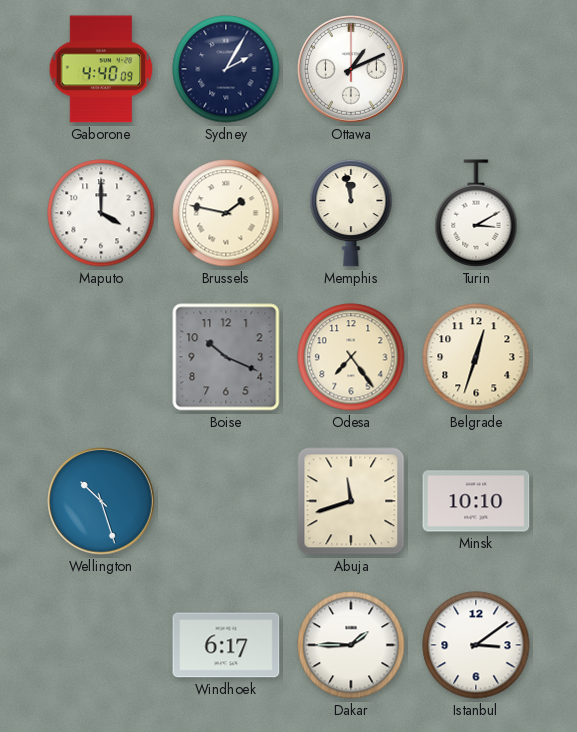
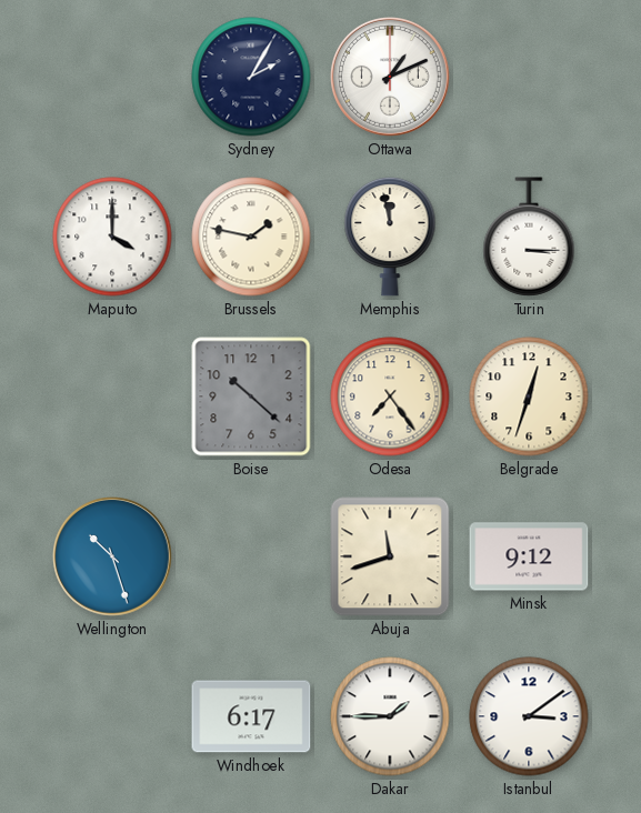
Gaborone: 4:40 -> none
Turin: 3:10 -> 3:15
Boise: 10:19 -> 10:22
Minsk: 10:10 -> 9:12
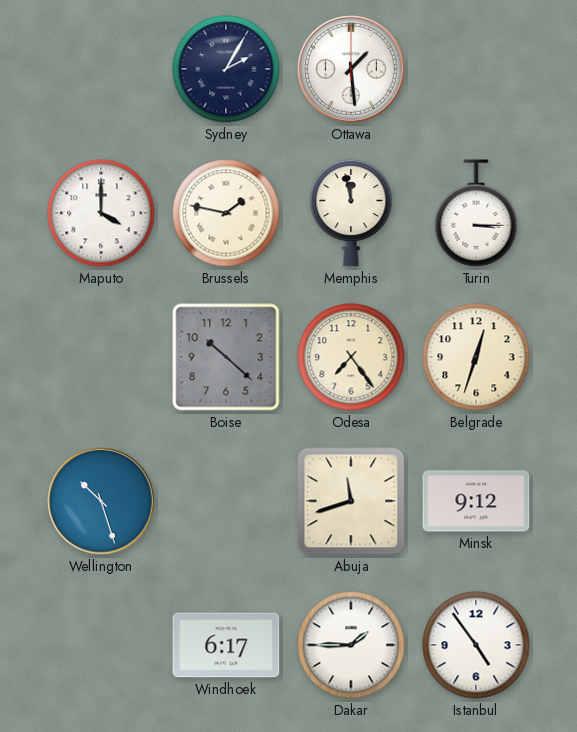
Ottawa: 1:11 -> 1:29
Istanbul: 3:09 -> 4:54
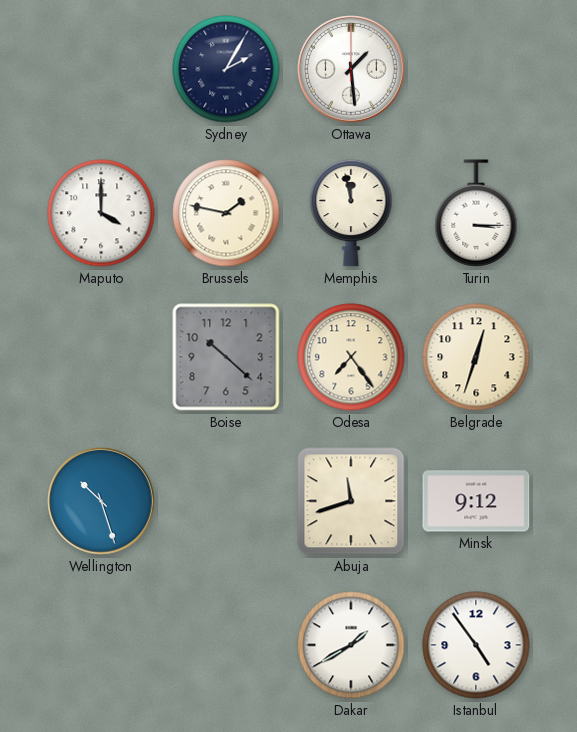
Windhoek: 6:17 -> none
Dakar: 1:45 -> 1:40
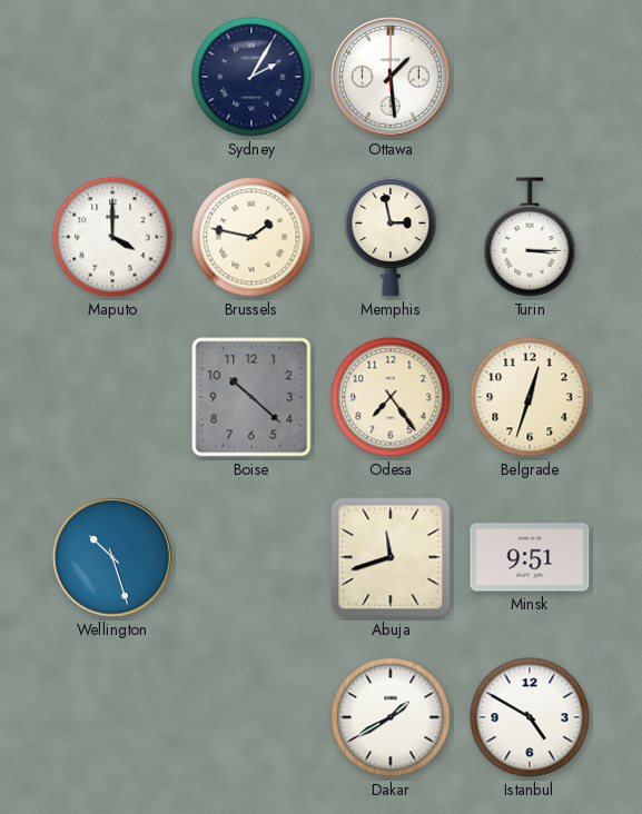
Memphis: 11:58 -> 2:58
Minsk: 9:12 -> 9:51
Istanbul: 4:54 -> 4:50
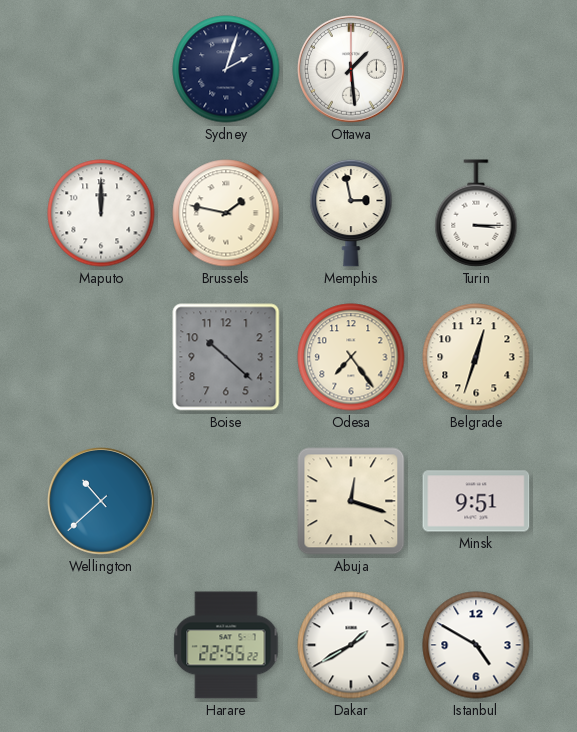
Sydney: 2:05 -> 2:03
Maputo: 4:00 -> 12:00
Wellington: 10:27 -> 10:38
Abuja: 11:42 -> 12:18
Harare: none -> 22:55
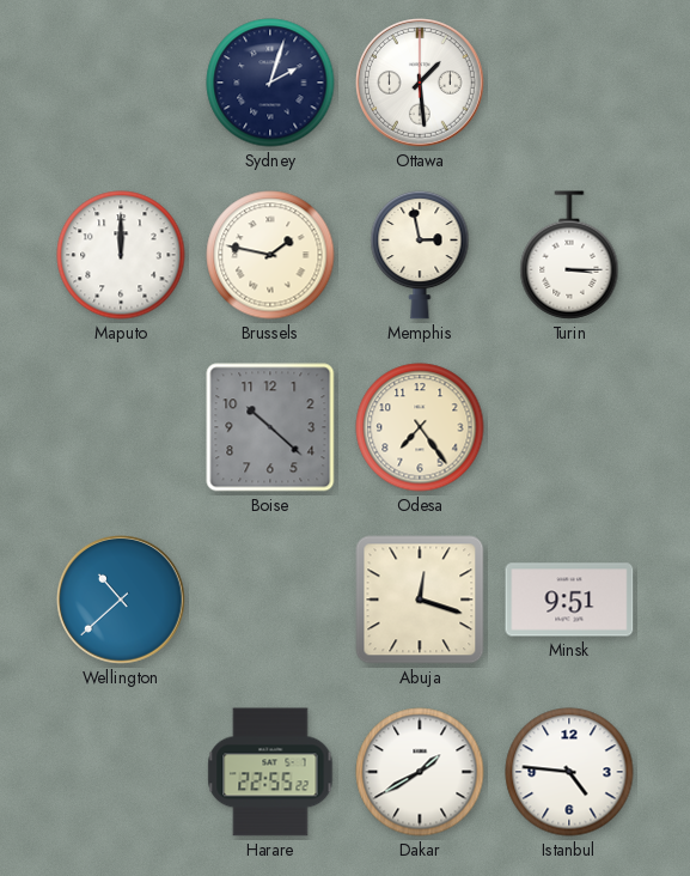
Belgrade: 12:33 -> none
Istanbul: 4:50 -> 4:46
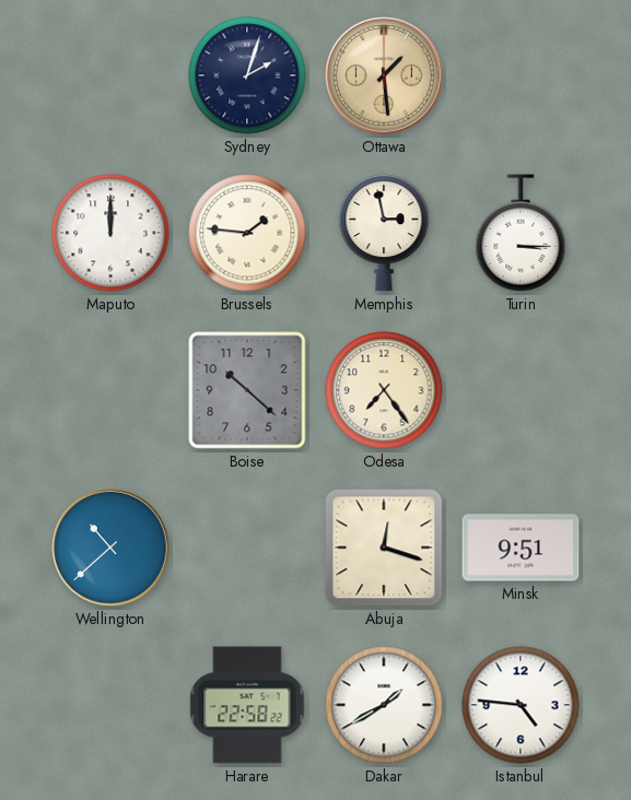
Ottawa dial: white -> champagne
Brussels: 1:47 -> 1:46
Harare: 22:55 -> 22:58
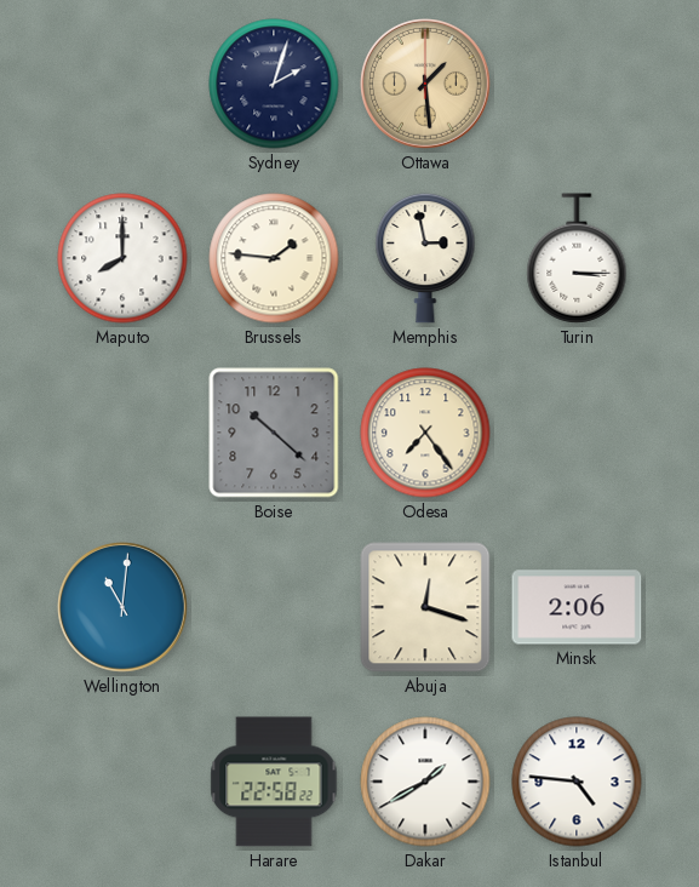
Maputo: 12:00 -> 8:00
Wellington: 10:38 -> 11:01
Minsk: 9:51 -> 2:06
